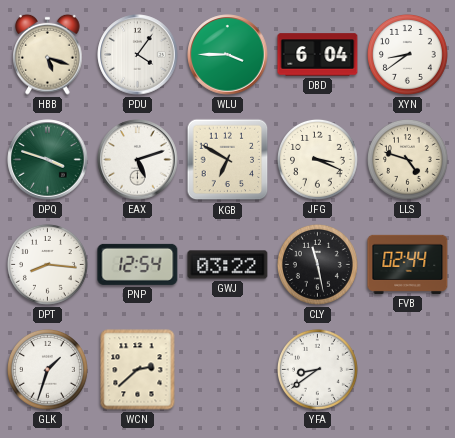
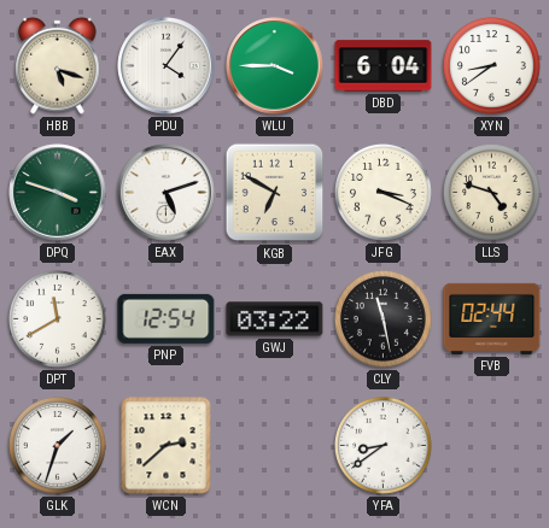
DPT: 8:16 -> 11:40
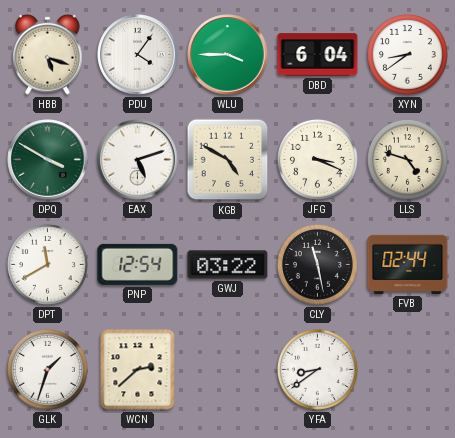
DPQ: 3:48 -> 3:50
KGB: 6:50 -> 4:50
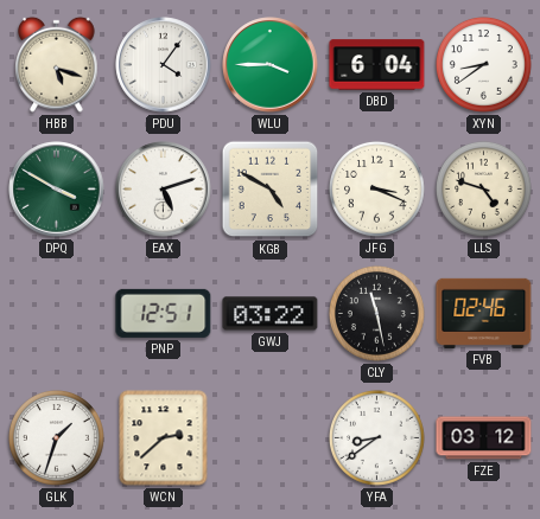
DPT: 11:40 -> none
PNP: 12:54 -> 12:51
FVB: 02:44 -> 02:46
FZE: none -> 03:12
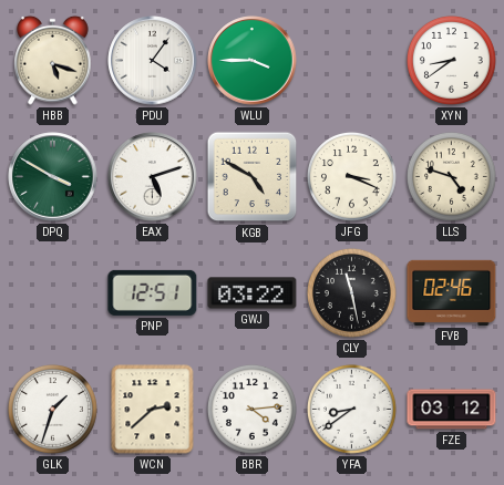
DBD: 6:04 -> none
BBR: none -> 4:14
